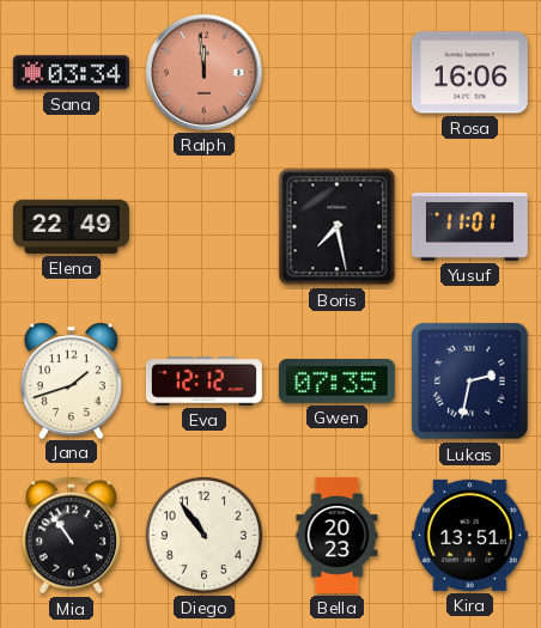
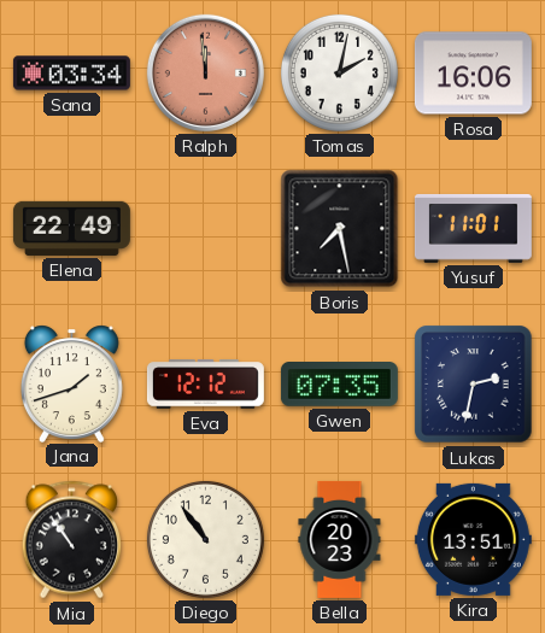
Tomas: none -> 2:02
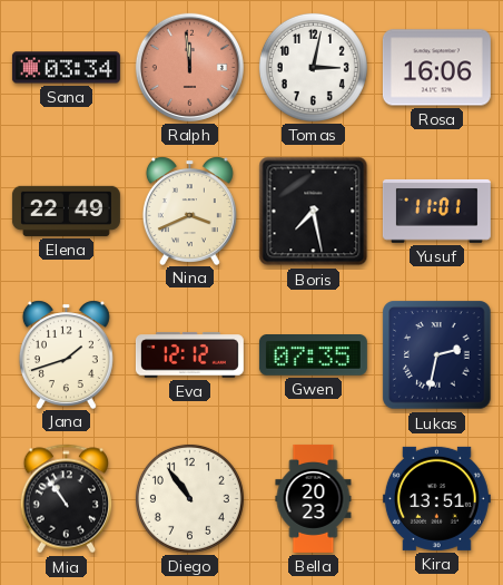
Tomas: 2:02 -> 3:02
Nina: none -> 3:41
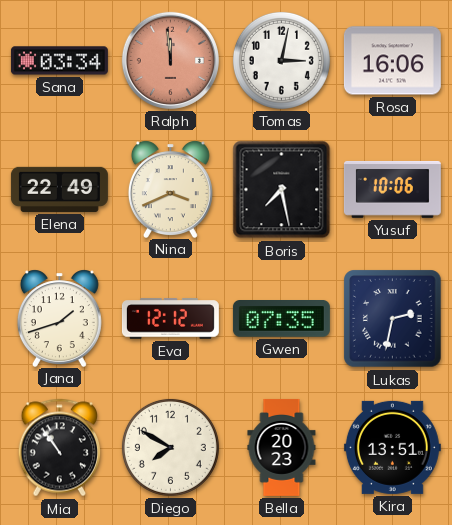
Yusuf: 11:01 -> 10:06
Diego: 10:54 -> 7:50
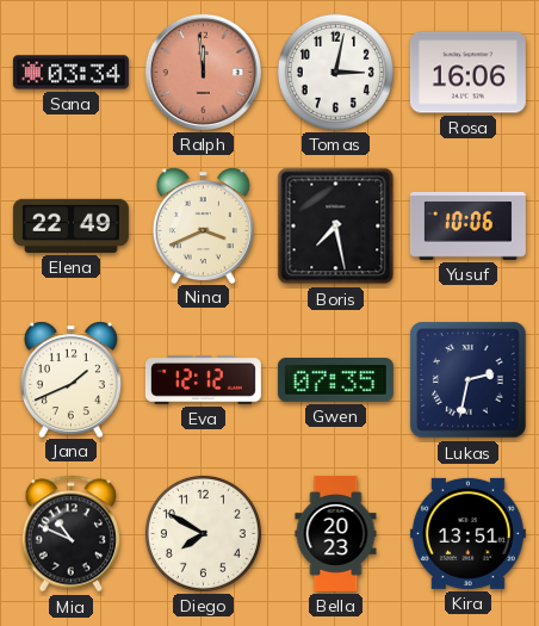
Jana: 1:42 -> 1:41
Mia: 10:54 -> 10:49
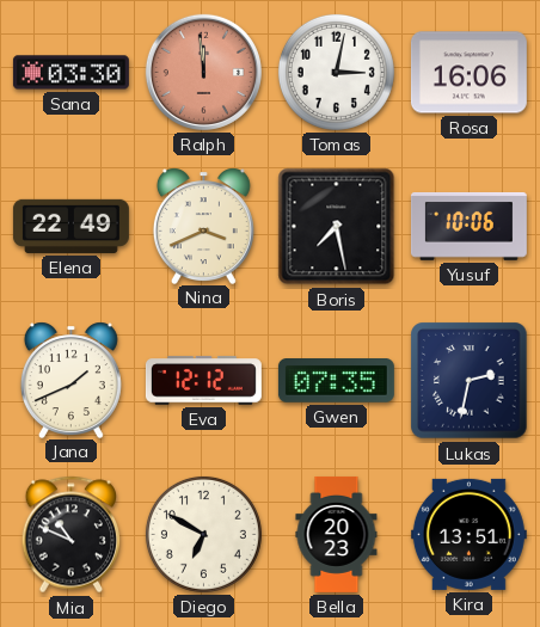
Sana: 03:34 -> 03:30
Diego: 7:50 -> 6:50
